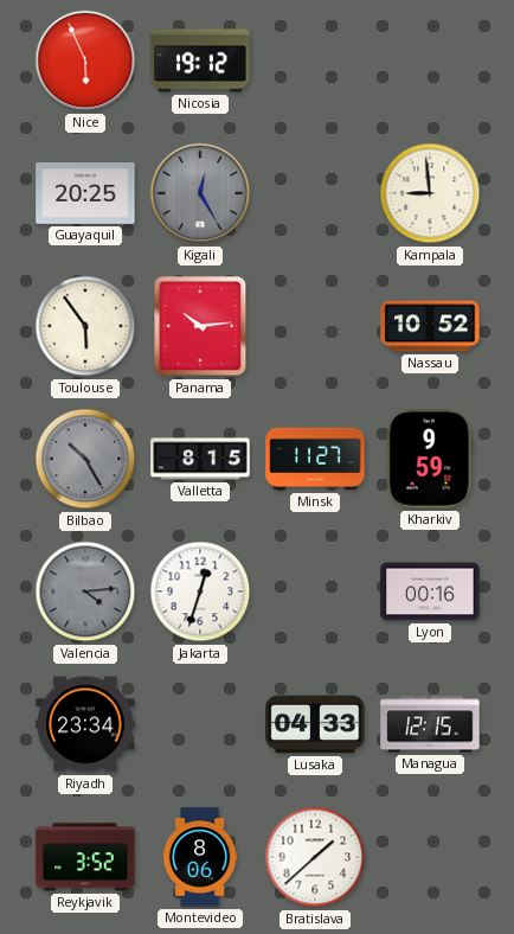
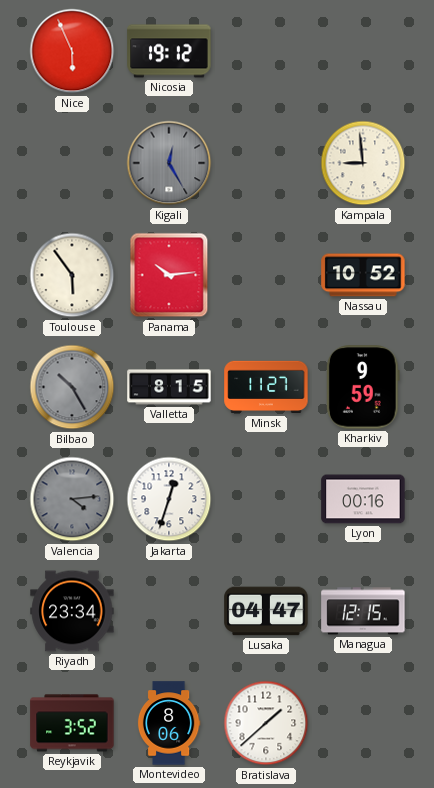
Guayaquil: 20:25 -> none
Lusaka: 04:33 -> 04:47
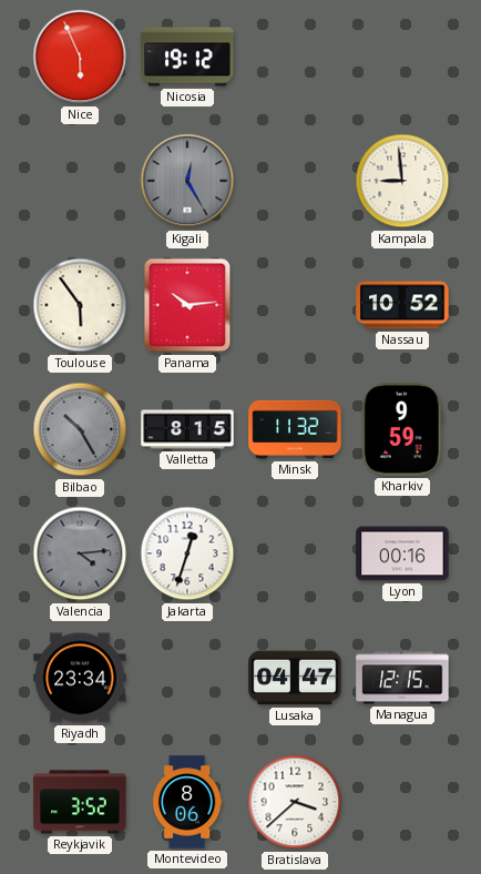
Minsk: 11:27 -> 11:32
Bratislava: 1:38 -> 3:38
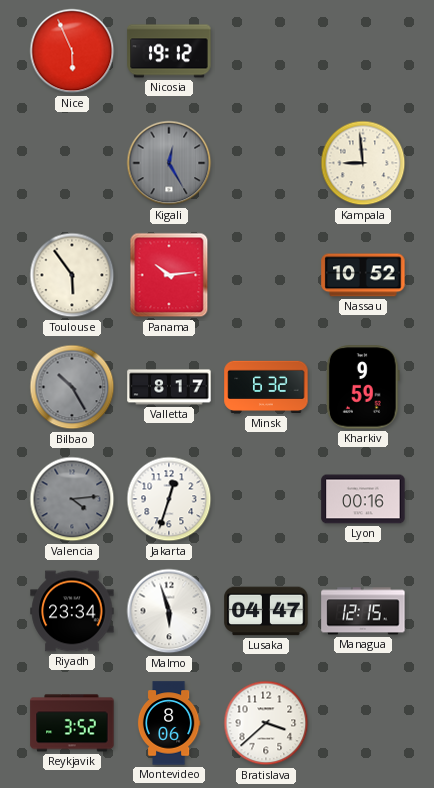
Valletta: 8:15 -> 8:17
Minsk: 11:32 -> 6:32
Malmo: none -> 5:57
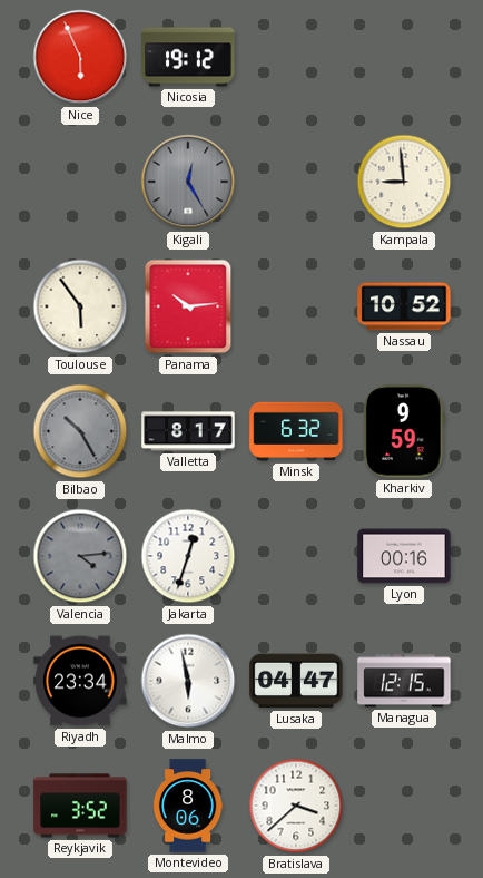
Malmo: 5:57 -> 5:58
